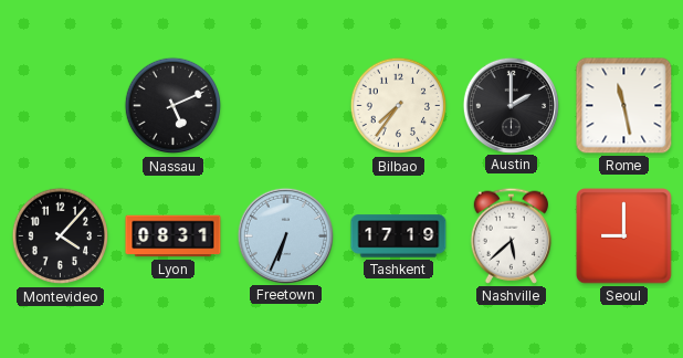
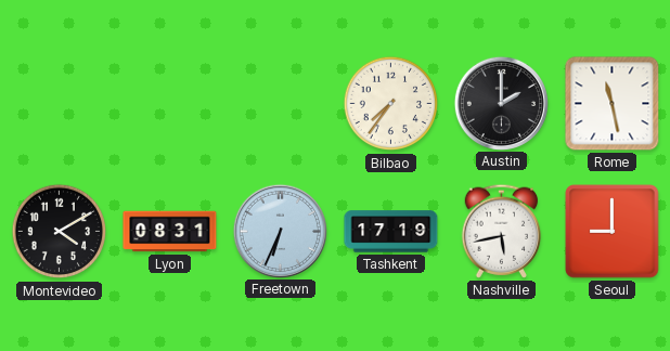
Nassau: 5:11 -> none
Montevideo: 4:07 -> 4:10
Nashville: 5:38 -> 5:43
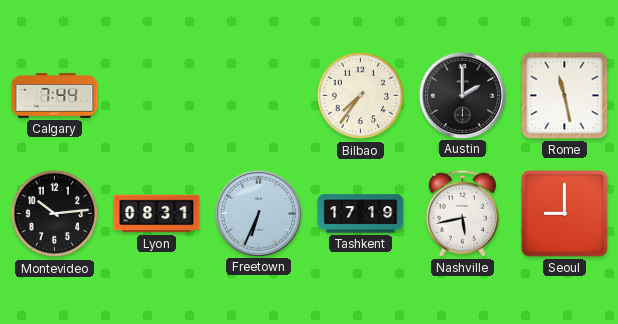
Calgary: none -> 7:44
Montevideo: 4:10 -> 10:14
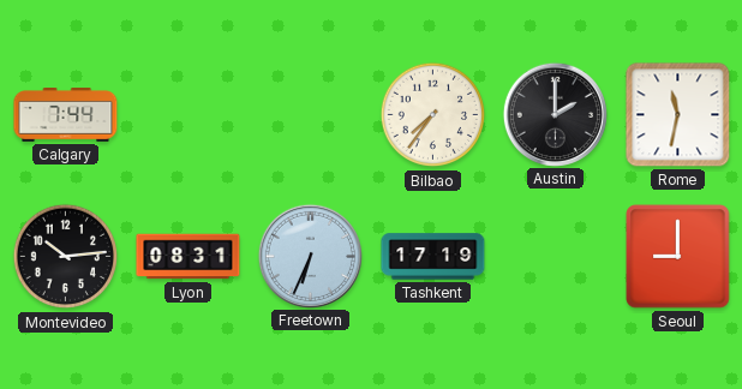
Rome: 11:28 -> 11:32
Nashville: 5:43 -> none
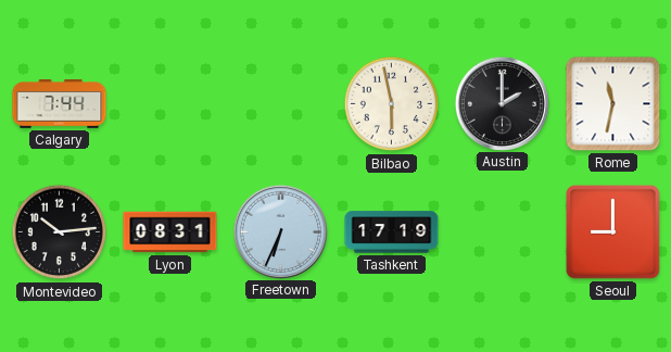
Bilbao: 7:36 -> 5:58
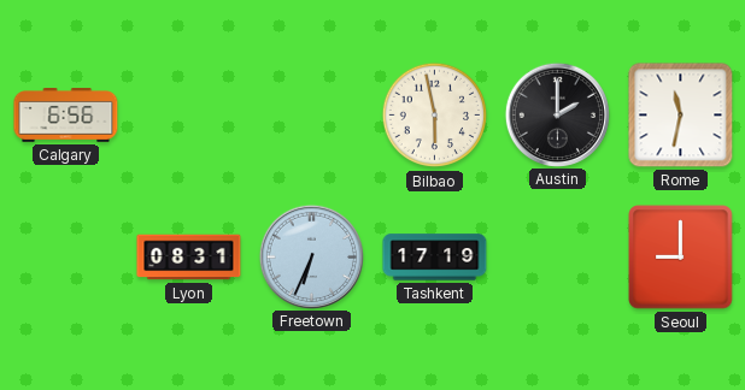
Calgary: 7:44 -> 6:56
Montevideo: 10:14 -> none
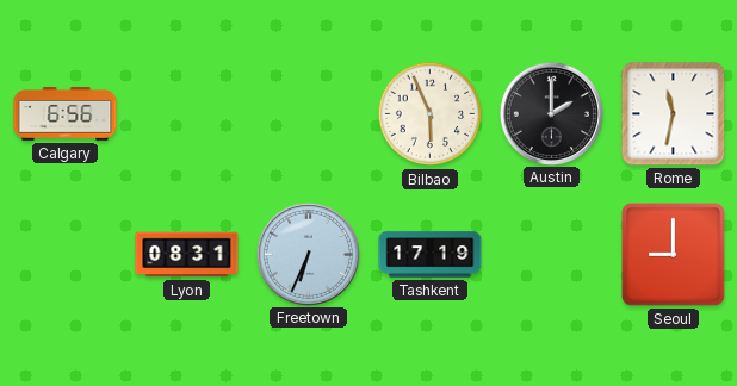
Bilbao: 5:58 -> 5:56
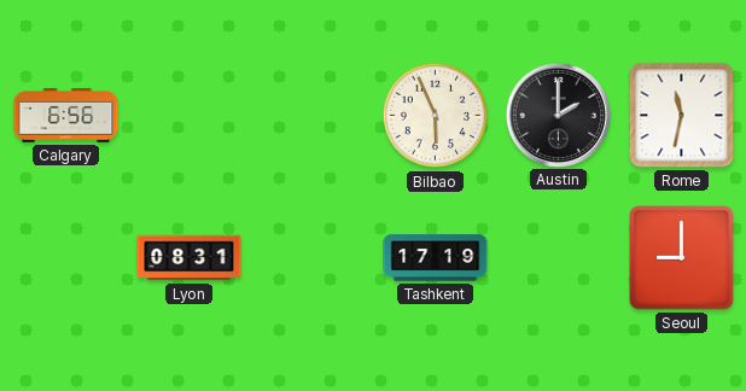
Freetown: 6:34 -> none
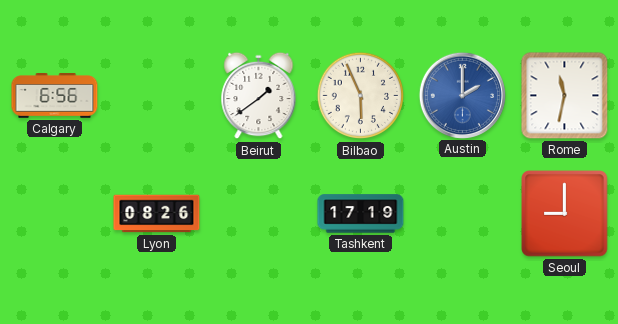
Beirut: none -> 1:39
Austin dial: black -> blue
Lyon: 08:31 -> 08:26
